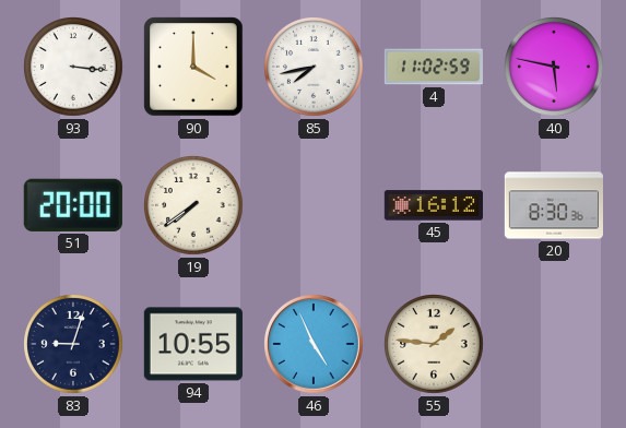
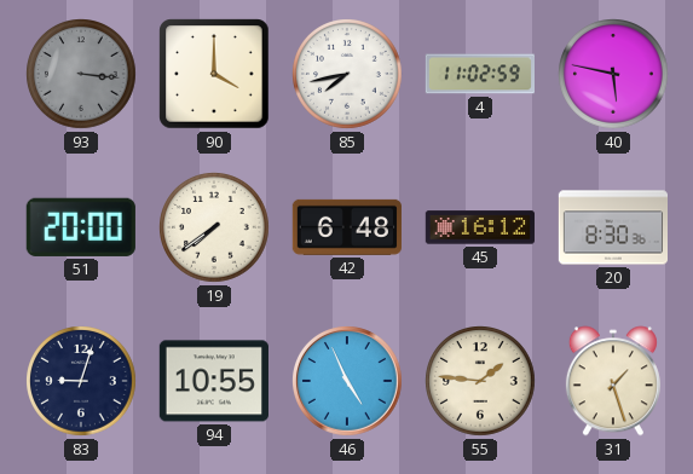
93 dial: white -> grey
42: none -> 6:48
31: none -> 1:27
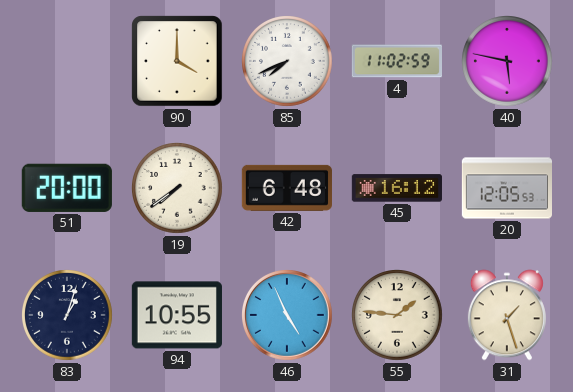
93: 3:16 -> none
85: 7:43 -> 7:41
20: 8:30 -> 12:05
83: 9:03 -> 1:03
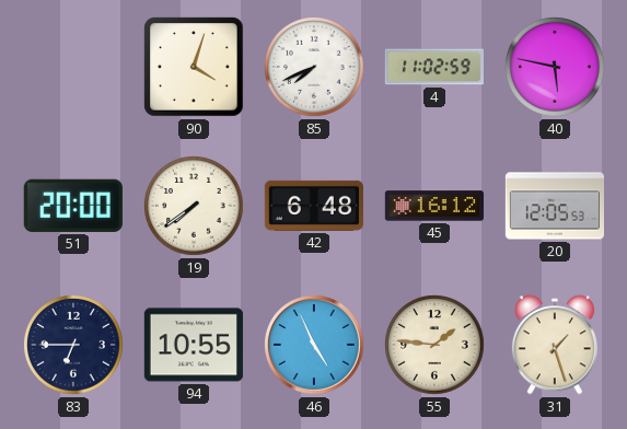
90: 4:00 -> 4:03
83: 1:03 -> 6:45
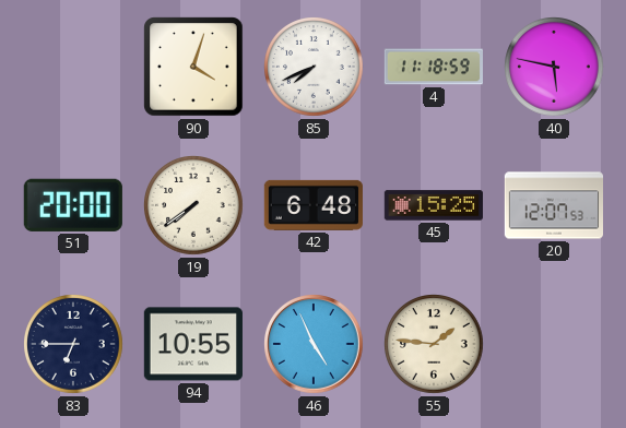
4: 11:02 -> 11:18
45: 16:12 -> 15:25
20: 12:05 -> 12:07
31: 1:27 -> none
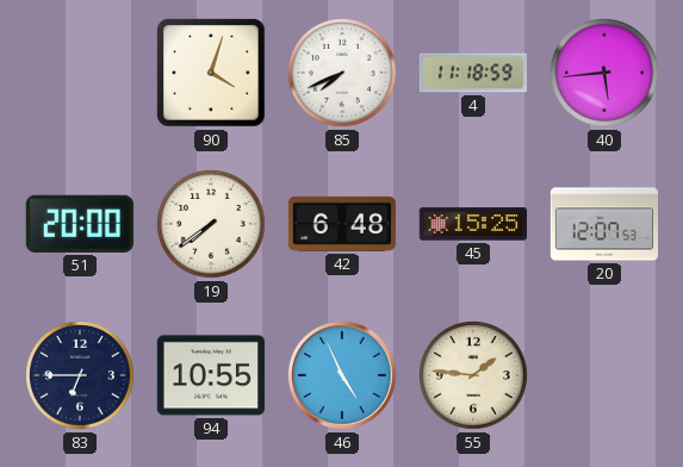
40: 5:47 -> 5:44
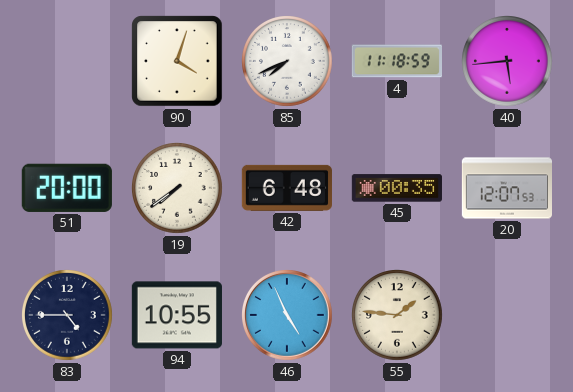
45: 15:25 -> 00:35
83: 6:45 -> 4:45
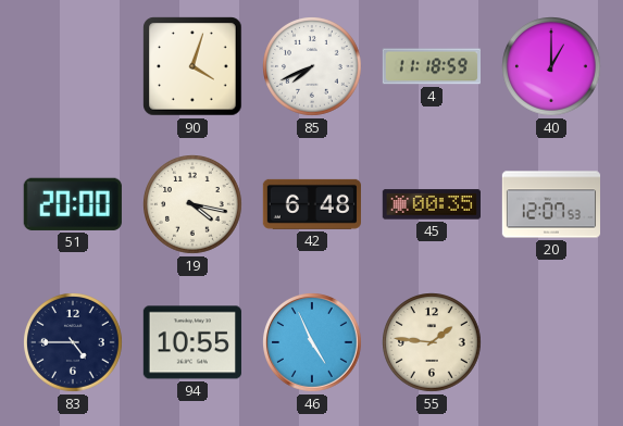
40: 5:44 -> 1:00
19: 7:39 -> 4:17
